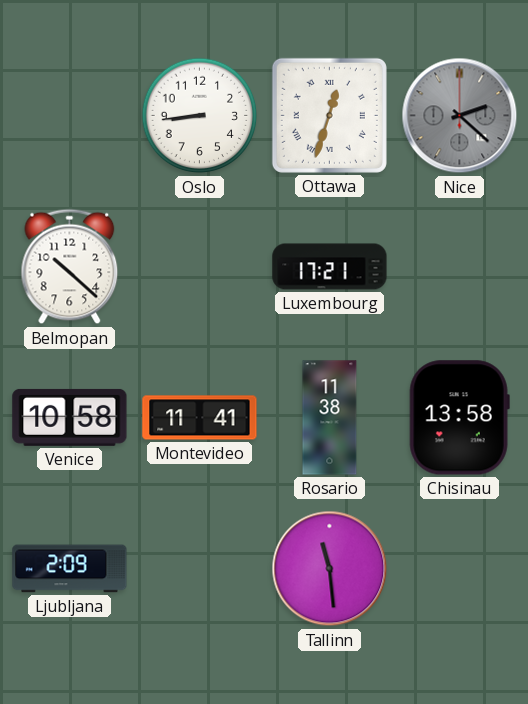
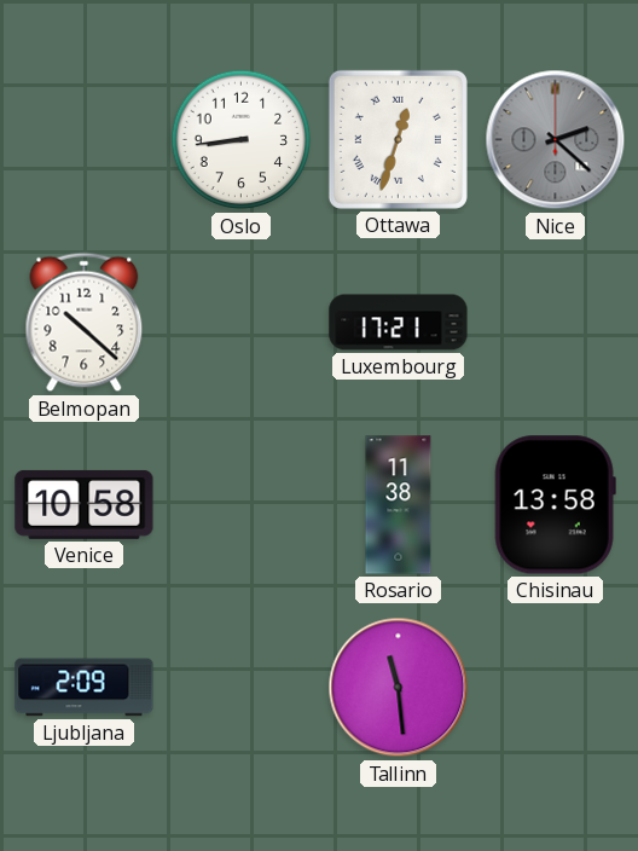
Montevideo: 11:41 -> none
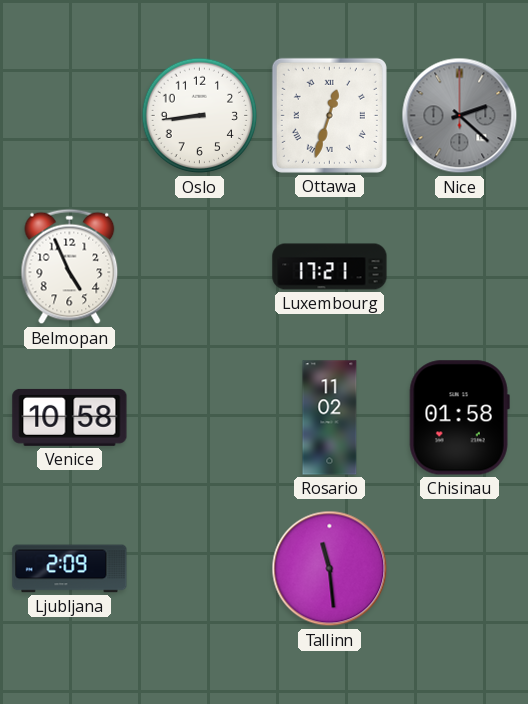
Belmopan: 10:22 -> 4:56
Rosario: 11:38 -> 11:02
Chisinau: 13:58 -> 01:58
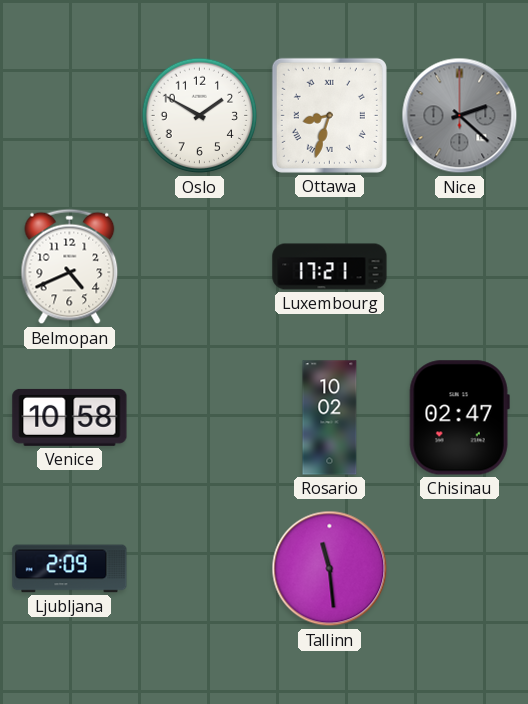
Oslo: 8:44 -> 1:50
Ottawa: 12:33 -> 8:33
Belmopan: 4:56 -> 4:41
Rosario: 11:02 -> 10:02
Chisinau: 01:58 -> 02:47
